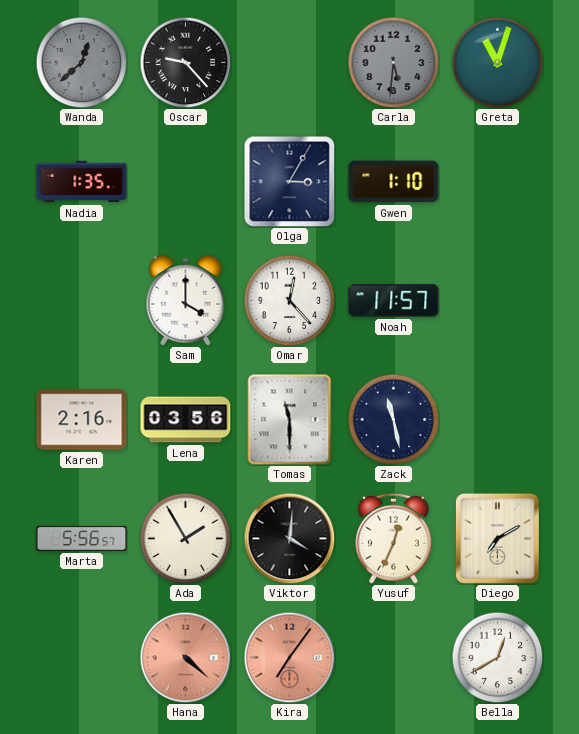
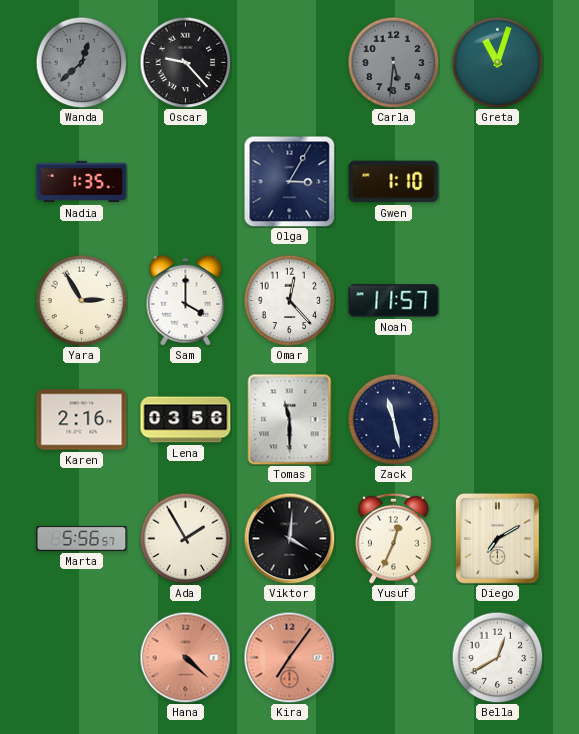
Yara: none -> 2:55
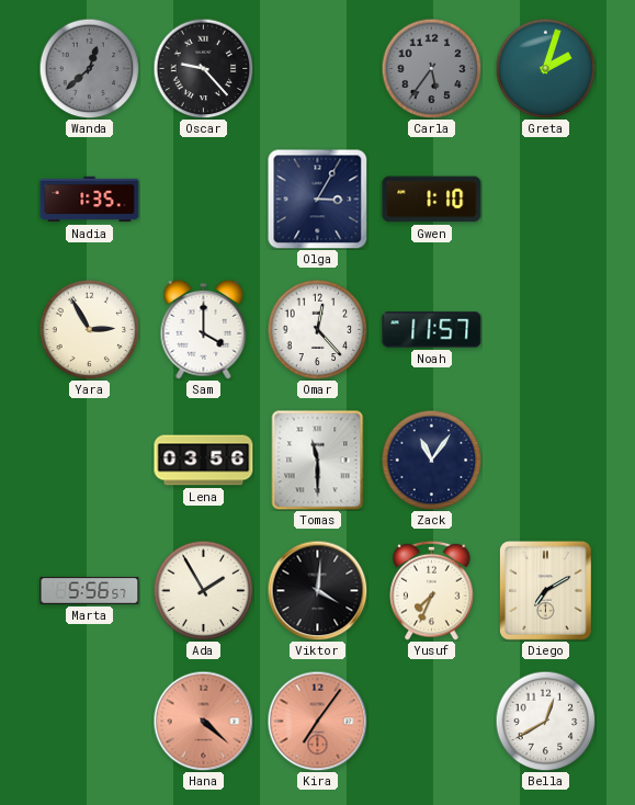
Carla: 5:31 -> 5:36
Greta: 11:03 -> 2:03
Karen: 2:16 -> none
Zack: 11:28 -> 11:06
Yusuf: 12:34 -> 7:34
